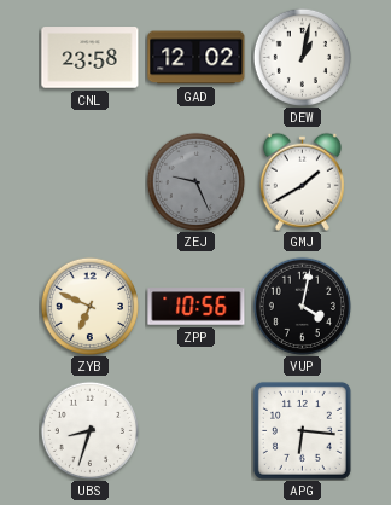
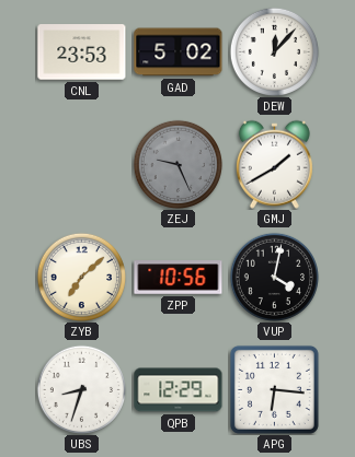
CNL: 23:58 -> 23:53
GAD: 12:02 -> 5:02
DEW: 1:02 -> 12:07
ZYB: 6:49 -> 7:08
QPB: none -> 12:29
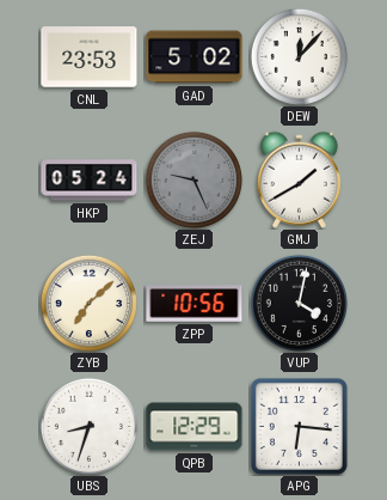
HKP: none -> 05:24
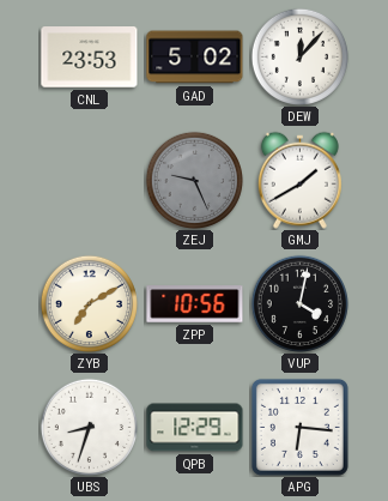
HKP: 05:24 -> none
ZYB: 7:08 -> 7:10
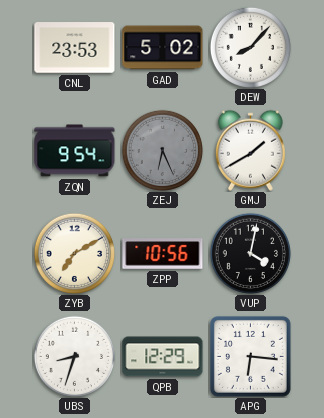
DEW: 12:07 -> 8:07
ZQN: none -> 9:54
ZEJ: 9:26 -> 6:26
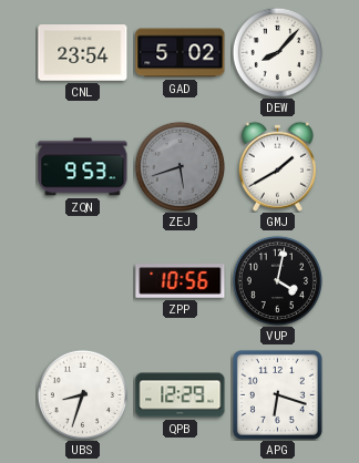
CNL: 23:53 -> 23:54
ZQN: 9:54 -> 9:53
ZEJ: 6:26 -> 5:42
ZYB: 7:10 -> none
APG: 6:16 -> 6:18
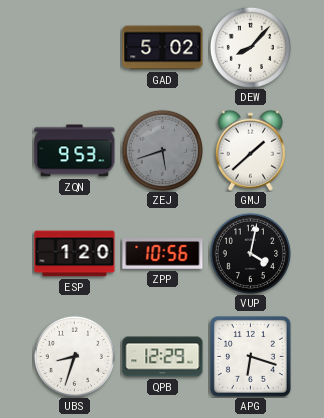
CNL: 23:54 -> none
GMJ: 1:40 -> 1:38
ESP: none -> 1:20
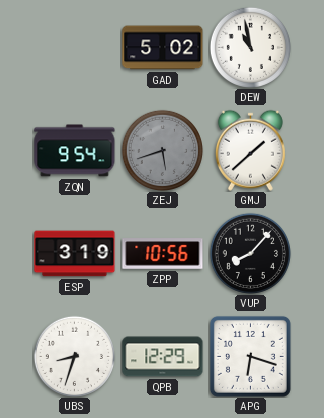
DEW: 8:07 -> 10:58
ZQN: 9:53 -> 9:54
ESP: 1:20 -> 3:19
VUP: 4:02 -> 8:07
